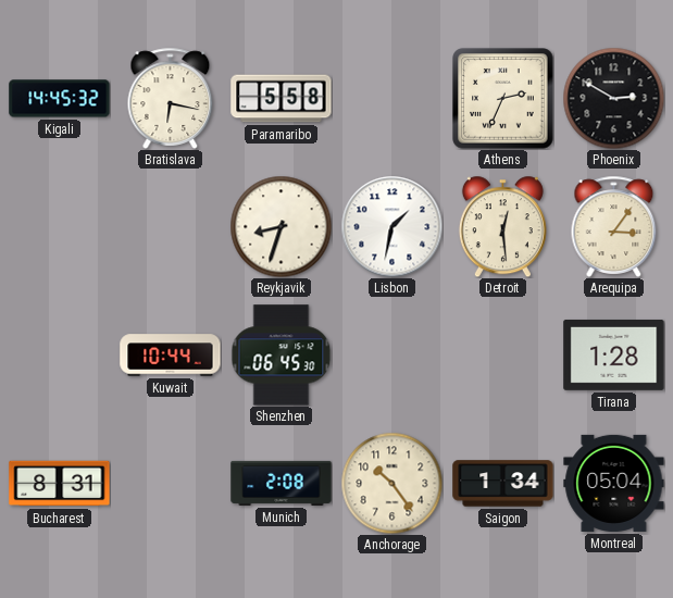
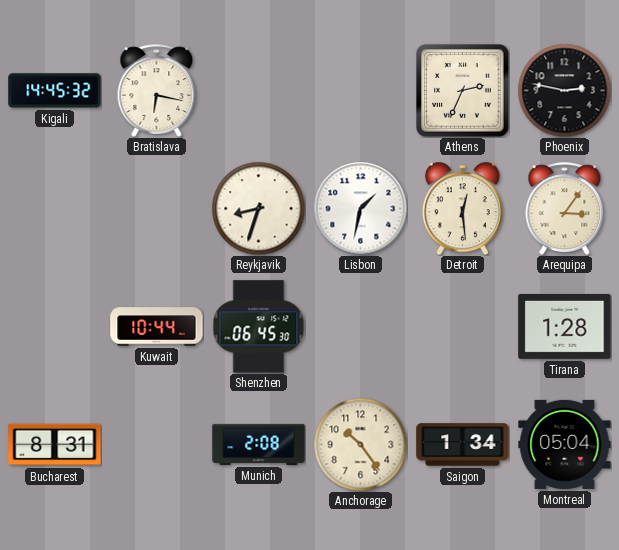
Paramaribo: 5:58 -> none
Phoenix: 2:50 -> 2:47
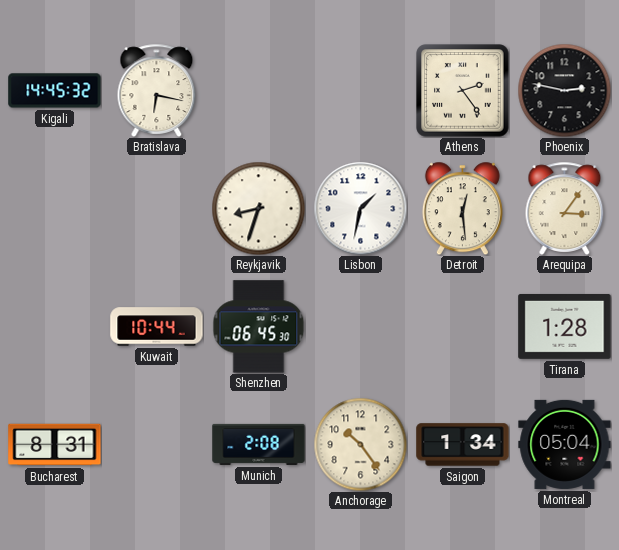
Athens: 2:34 -> 2:24
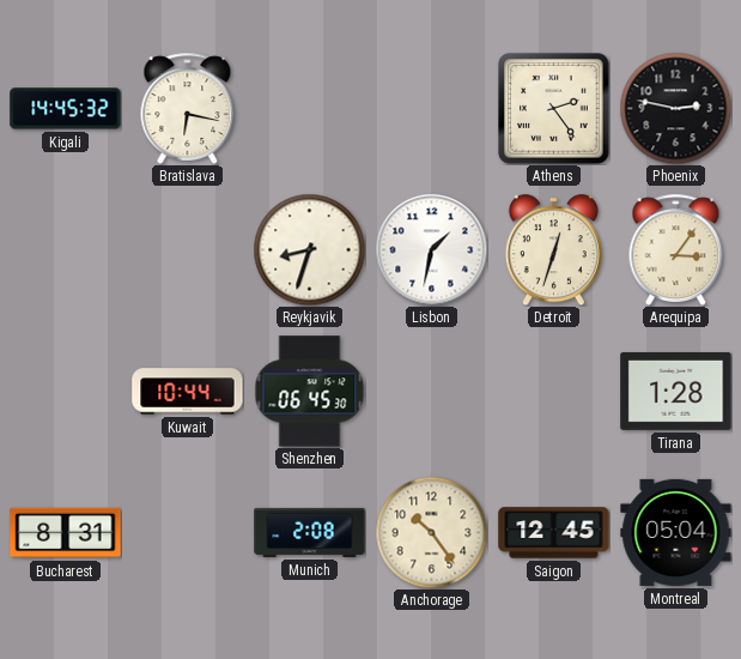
Detroit: 12:29 -> 12:33
Saigon: 1:34 -> 12:45
